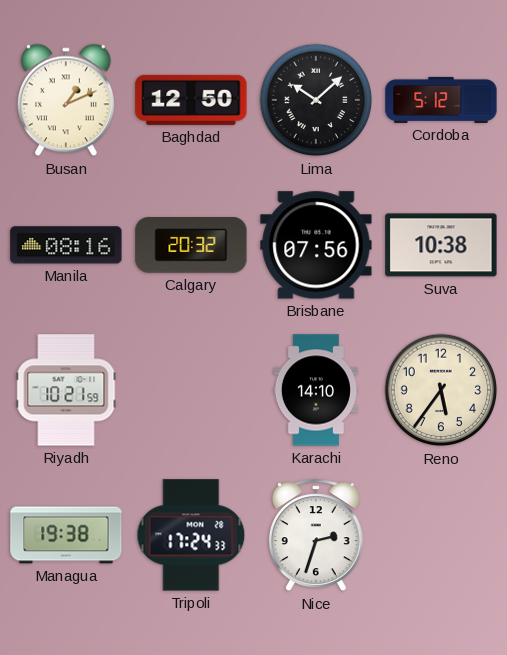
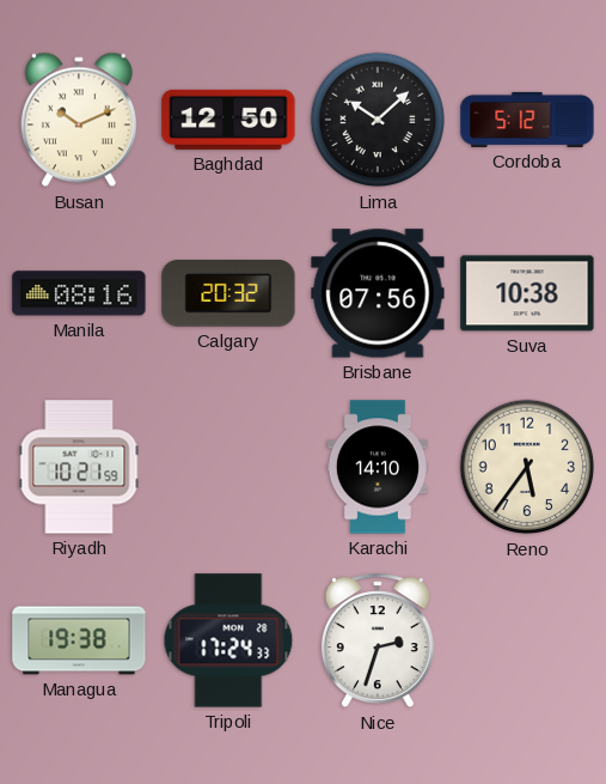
Busan: 1:11 -> 10:11
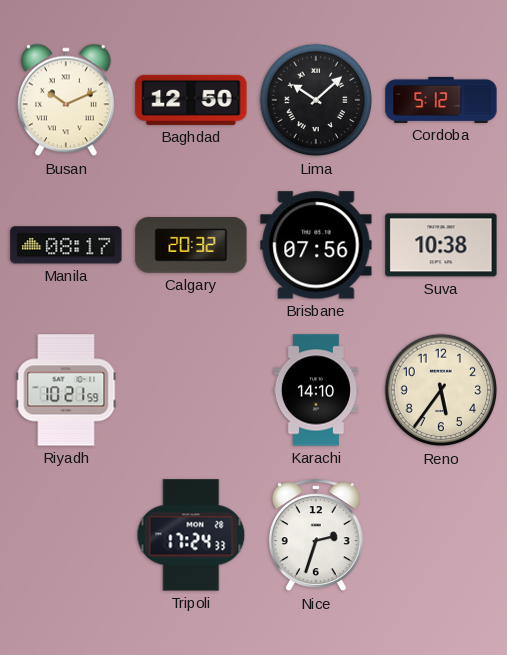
Manila: 08:16 -> 08:17
Managua: 19:38 -> none
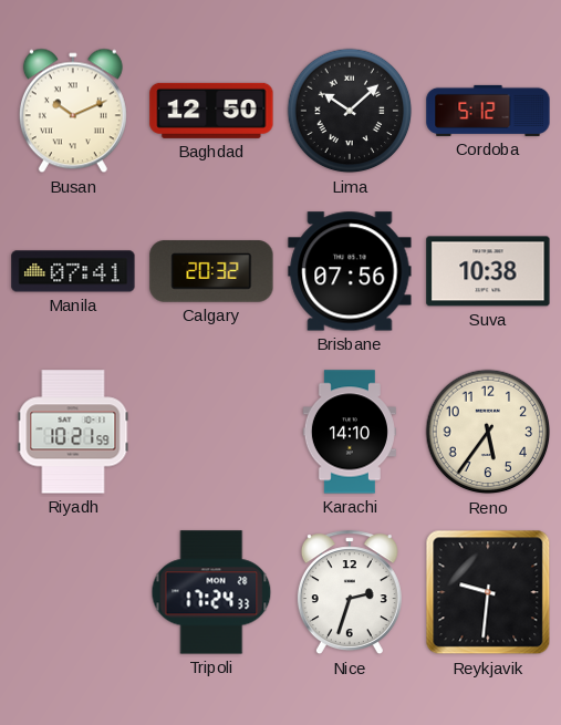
Manila: 08:17 -> 07:41
Reykjavik: none -> 9:31
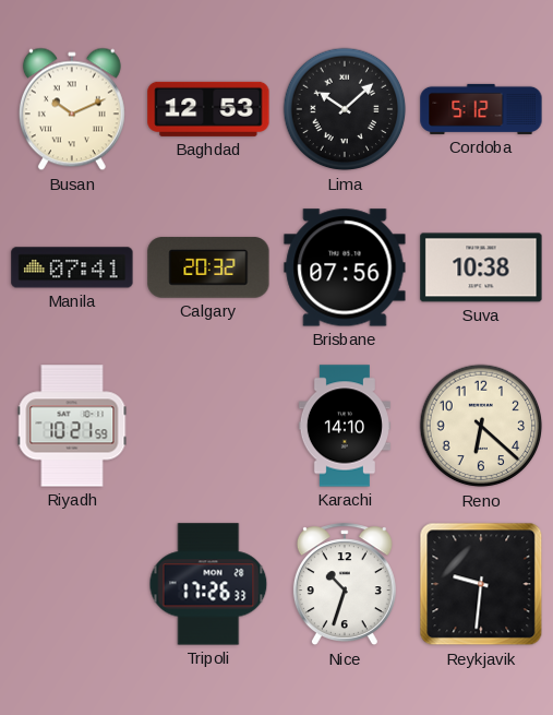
Baghdad: 12:50 -> 12:53
Reno: 5:36 -> 6:22
Tripoli: 17:24 -> 17:26
Nice: 2:33 -> 10:33
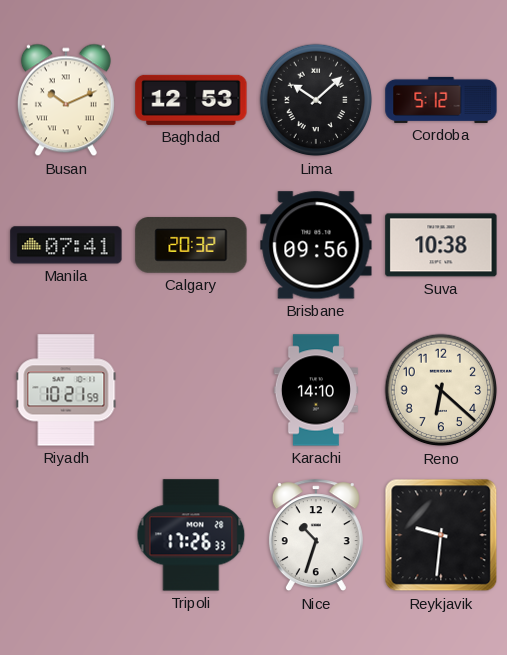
Brisbane: 07:56 -> 09:56
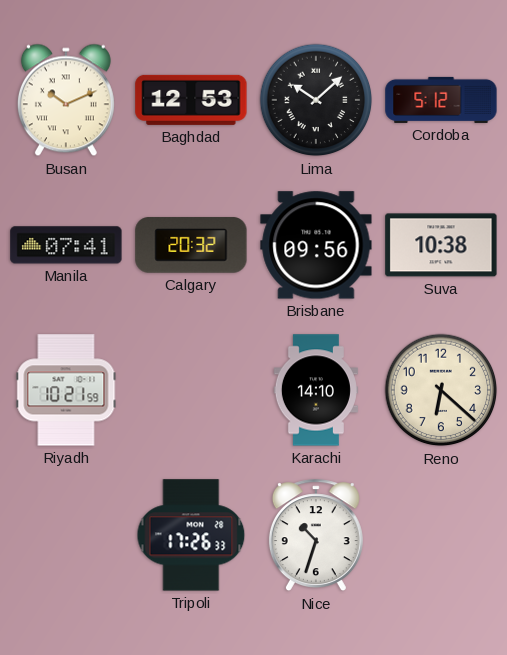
Reykjavik: 9:31 -> none
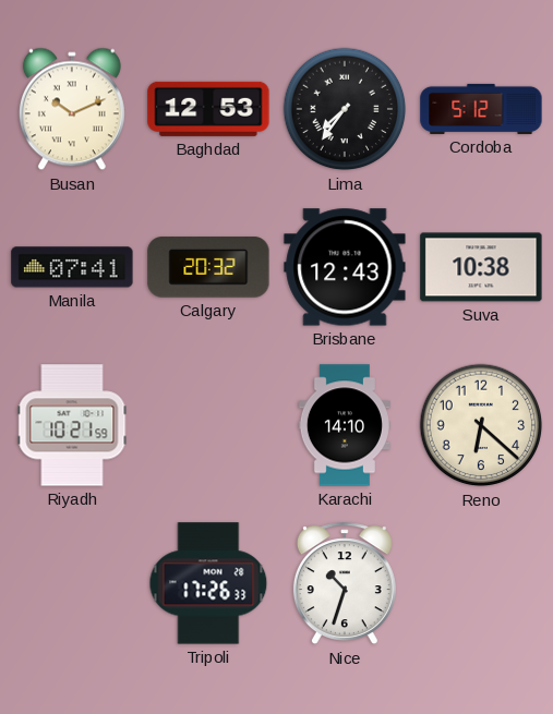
Lima: 10:08 -> 7:36
Brisbane: 09:56 -> 12:43
